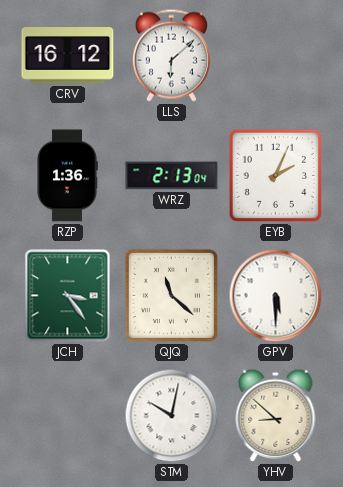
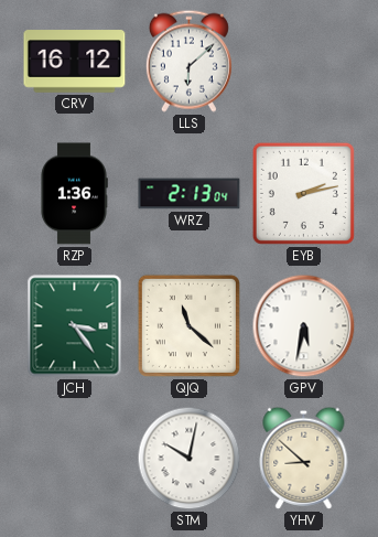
EYB: 2:04 -> 2:13
GPV: 5:30 -> 5:32
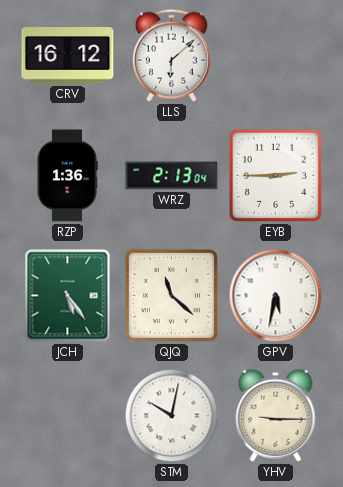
EYB: 2:13 -> 2:45
JCH: 3:24 -> 5:24
YHV: 8:52 -> 9:15
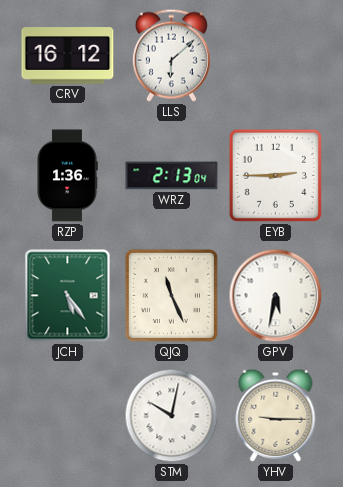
QJQ: 11:22 -> 11:26
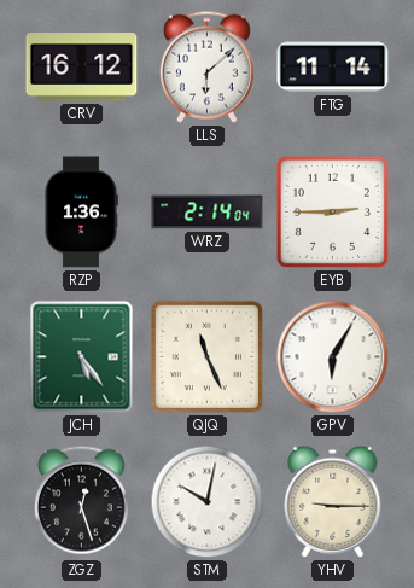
FTG: none -> 11:14
WRZ: 2:13 -> 2:14
GPV: 5:32 -> 6:05
ZGZ: none -> 12:27
